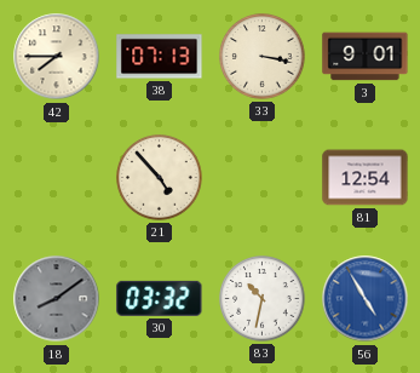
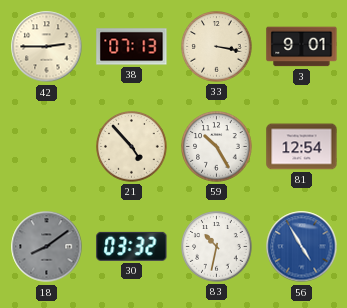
42: 7:45 -> 2:45
59: none -> 10:25
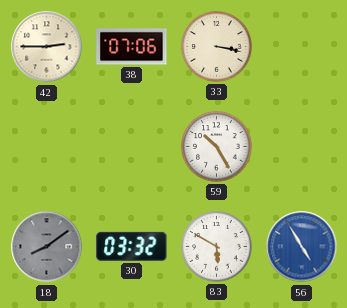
38: 07:13 -> 07:06
3: 9:01 -> none
21: 4:53 -> none
81: 12:54 -> none
83: 10:32 -> 5:50
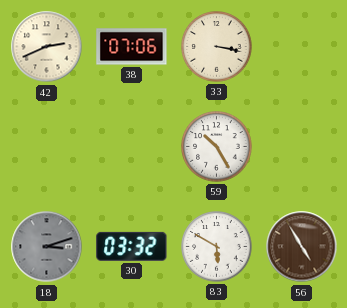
42: 2:45 -> 2:41
18: 8:09 -> 3:12
56 dial: blue -> brown
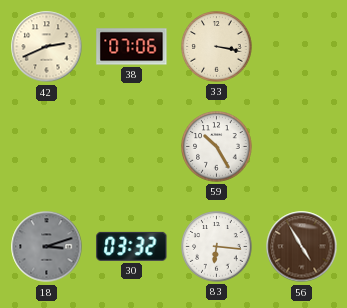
83: 5:50 -> 6:16
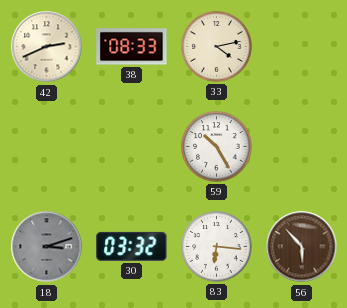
38: 07:06 -> 08:33
33: 3:17 -> 4:13
56: 4:55 -> 5:53
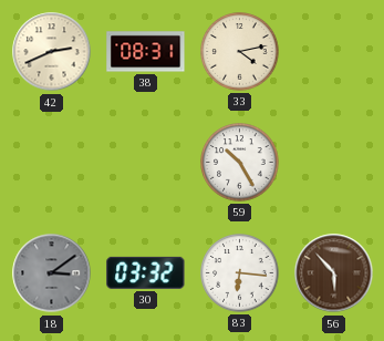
38: 08:33 -> 08:31
18: 3:12 -> 3:09
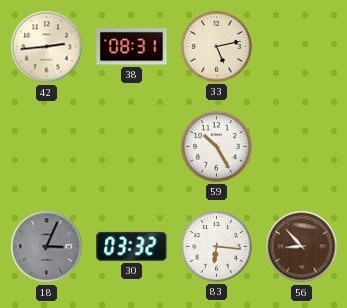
42: 2:41 -> 2:44
33: 4:13 -> 5:13
18: 3:09 -> 3:04
56: 5:53 -> 8:53
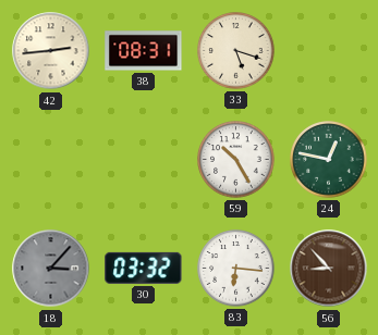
33: 5:13 -> 5:18
24: none -> 12:47
18: 3:04 -> 3:07
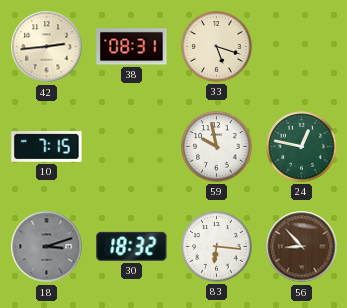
10: none -> 7:15
59: 10:25 -> 9:58
18: 3:07 -> 3:12
30: 03:32 -> 18:32
